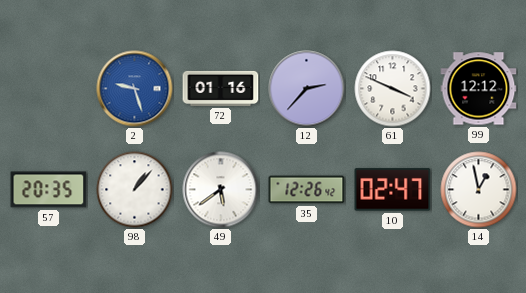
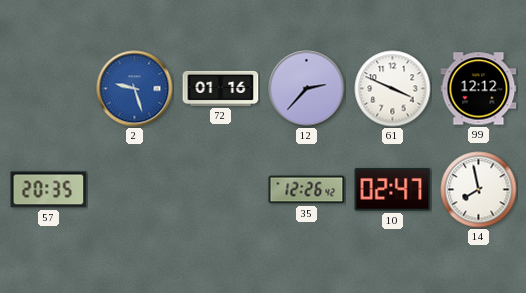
98: 1:07 -> none
49: 5:39 -> none
14: 12:58 -> 7:58
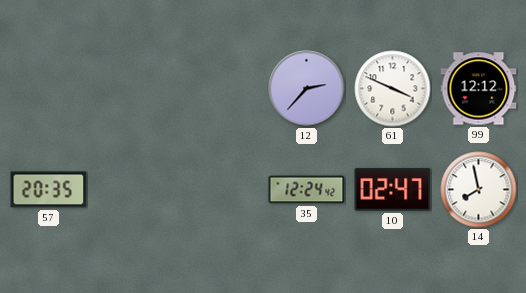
2: 9:27 -> none
72: 01:16 -> none
35: 12:26 -> 12:24
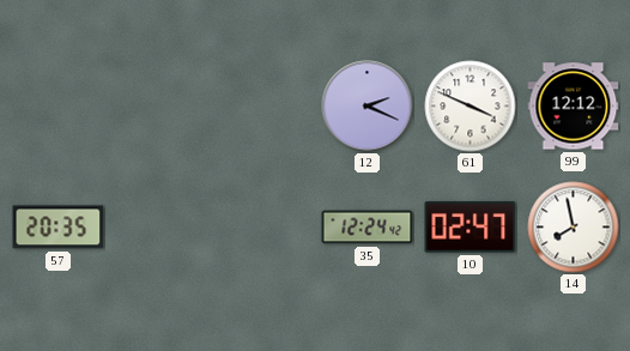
12: 2:37 -> 2:19
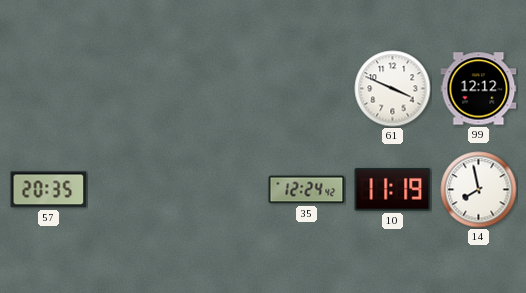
12: 2:19 -> none
10: 02:47 -> 11:19
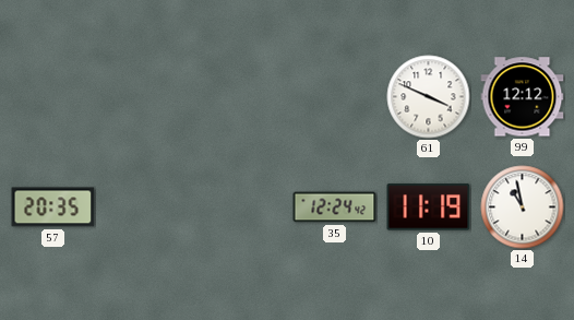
14: 7:58 -> 10:58
